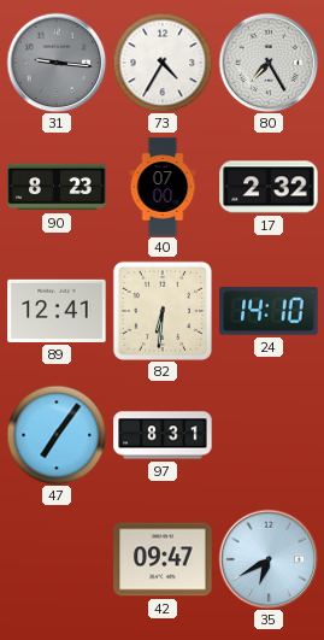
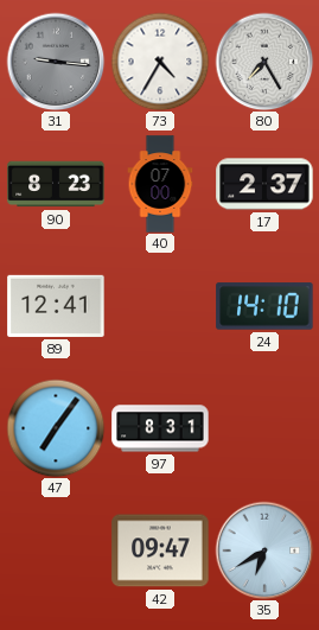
17: 2:32 -> 2:37
82: 6:31 -> none
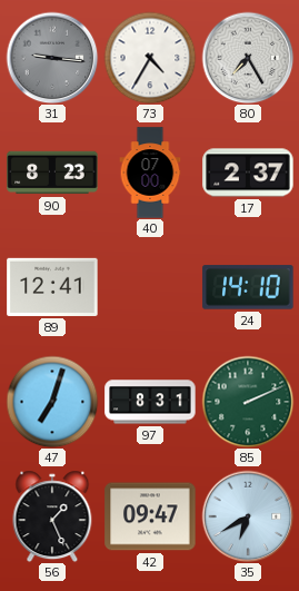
47: 7:06 -> 7:03
85: none -> 2:11
56: none -> 1:26
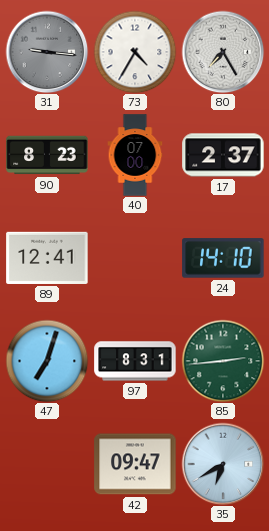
85: 2:11 -> 2:44
56: 1:26 -> none
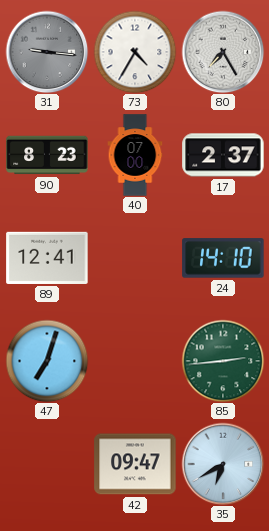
97: 8:31 -> none
